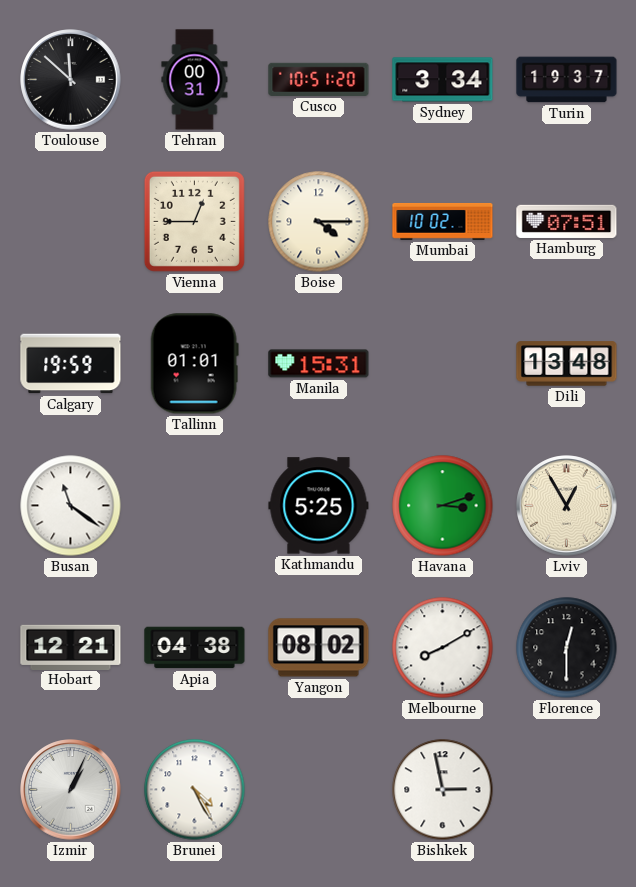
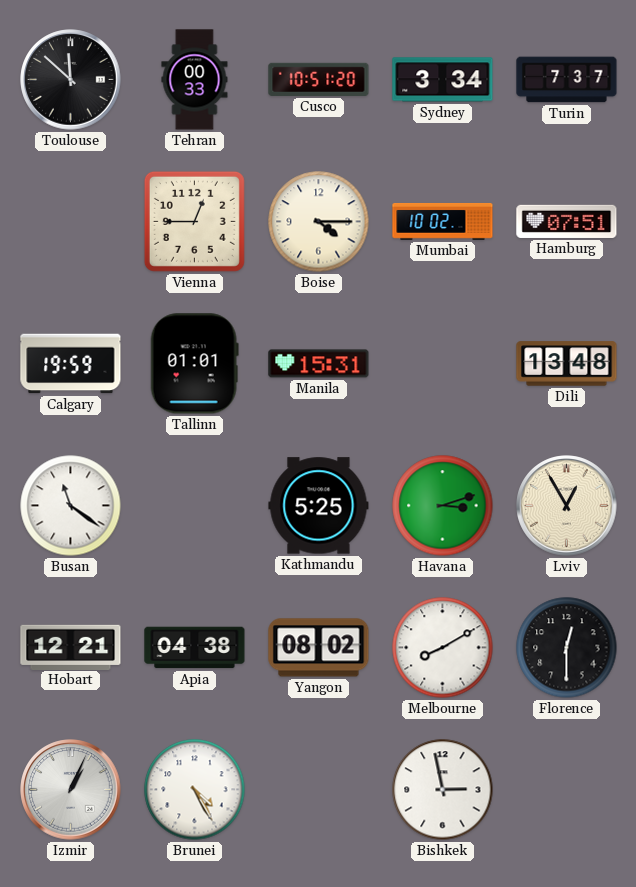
Tehran: 00:31 -> 00:33
Turin: 19:37 -> 7:37
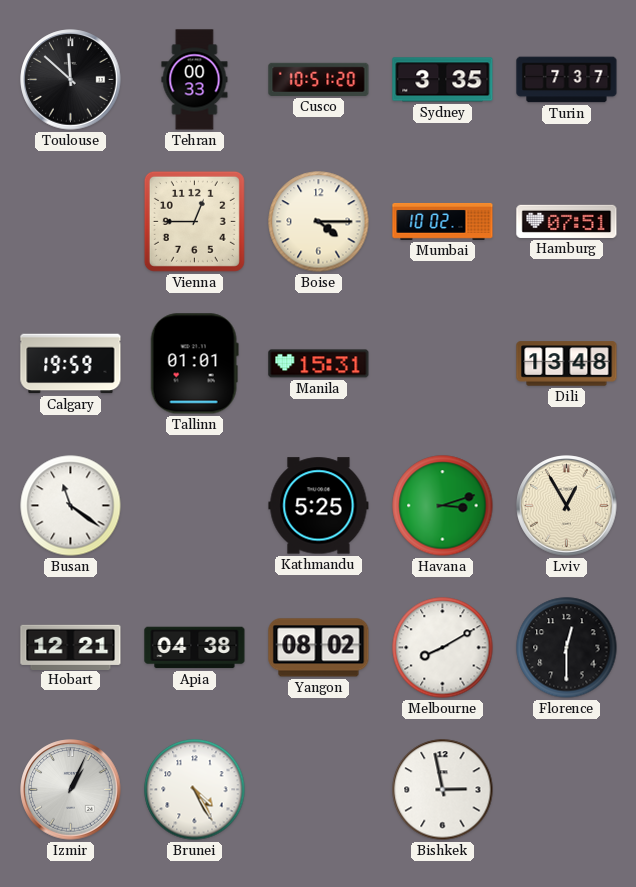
Sydney: 3:34 -> 3:35
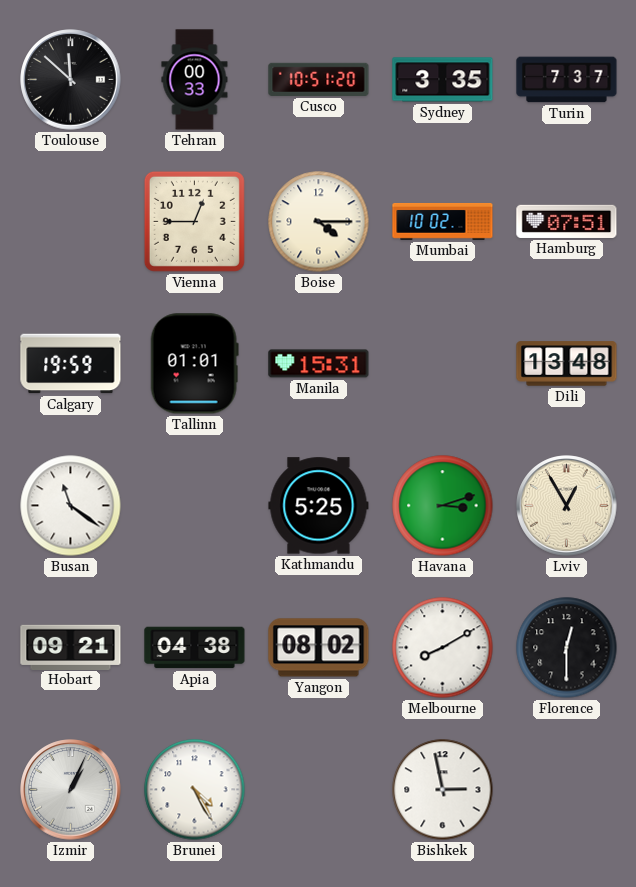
Hobart: 12:21 -> 09:21
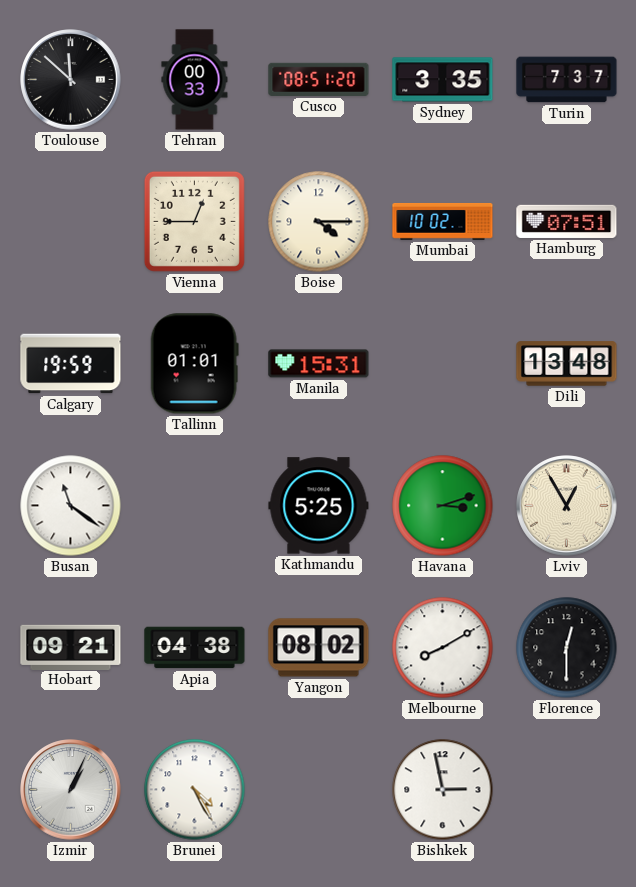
Cusco: 10:51 -> 08:51
